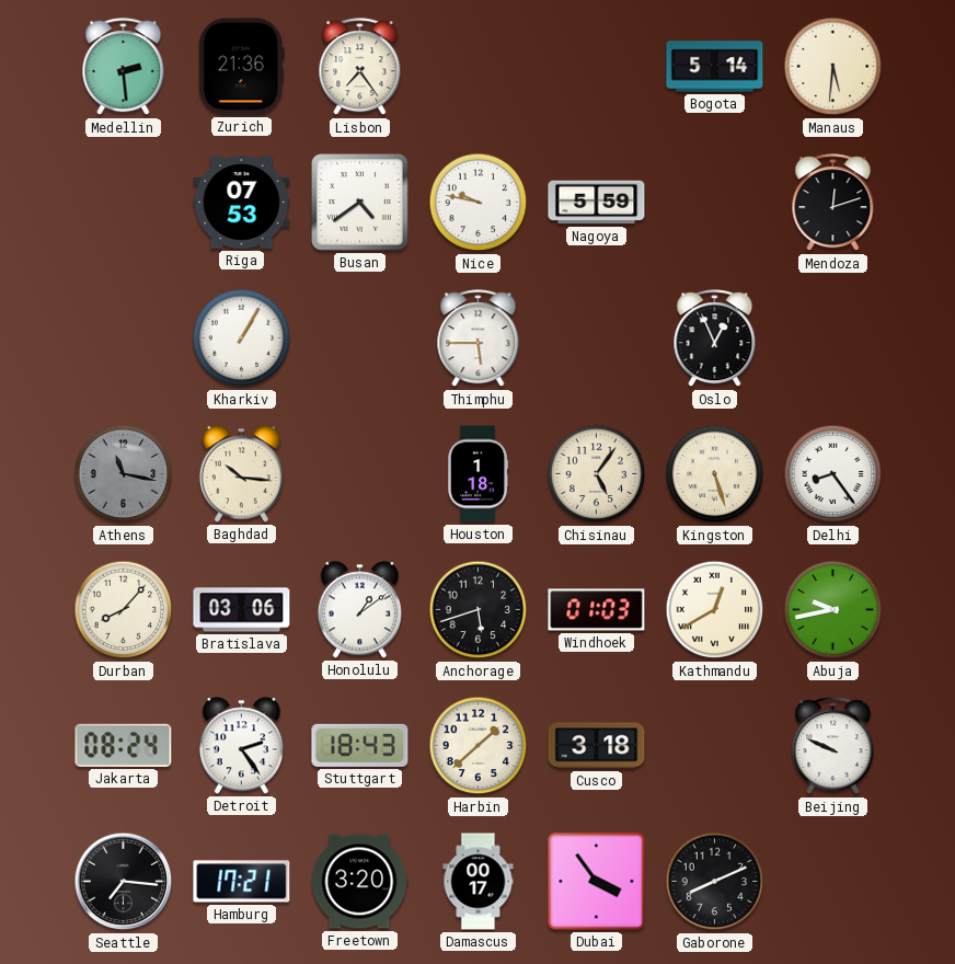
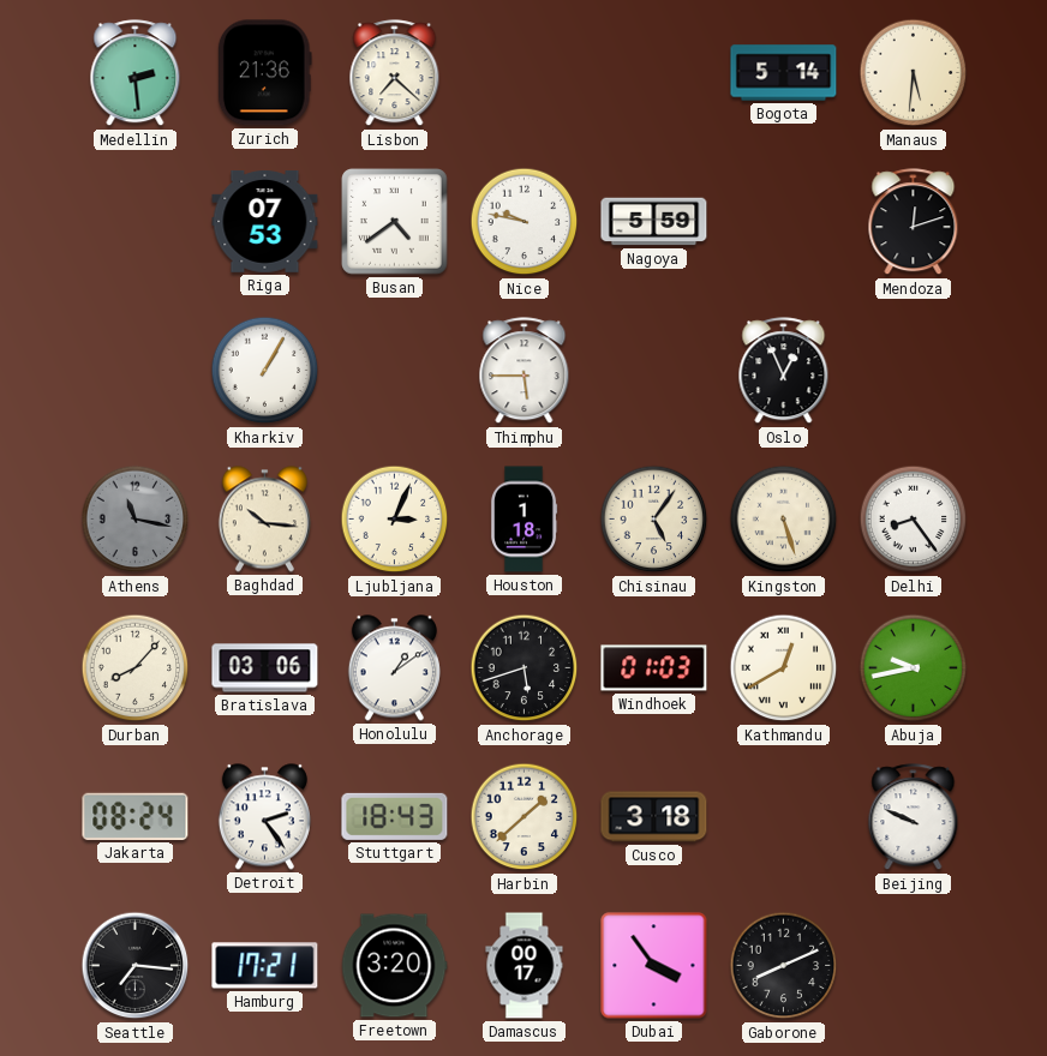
Lisbon: 7:24 -> 7:22
Ljubljana: none -> 3:04
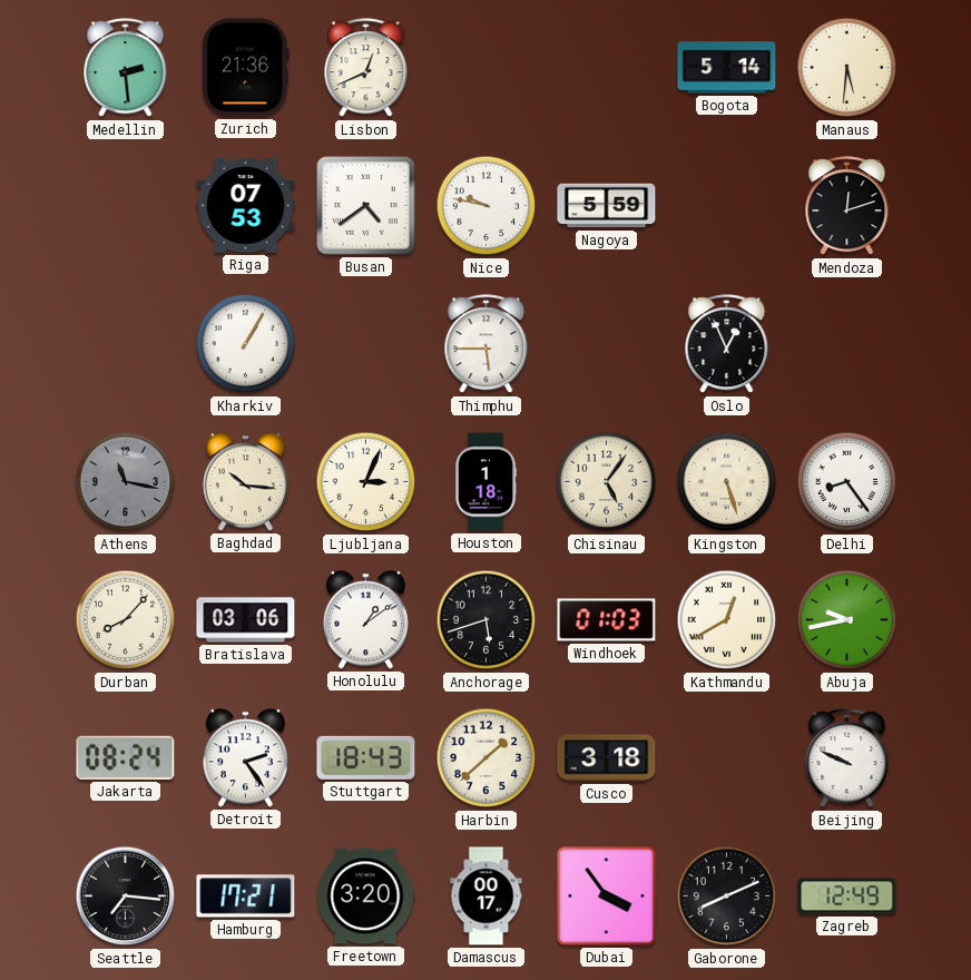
Lisbon: 7:22 -> 12:41
Zagreb: none -> 12:49
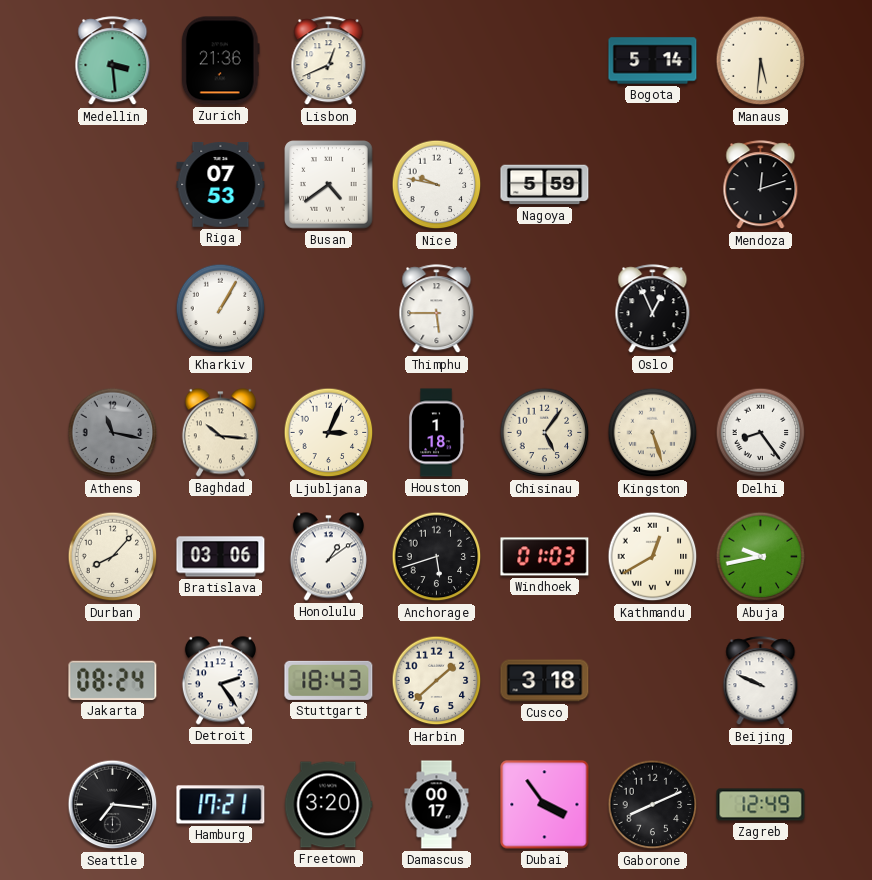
Medellin: 2:29 -> 3:29
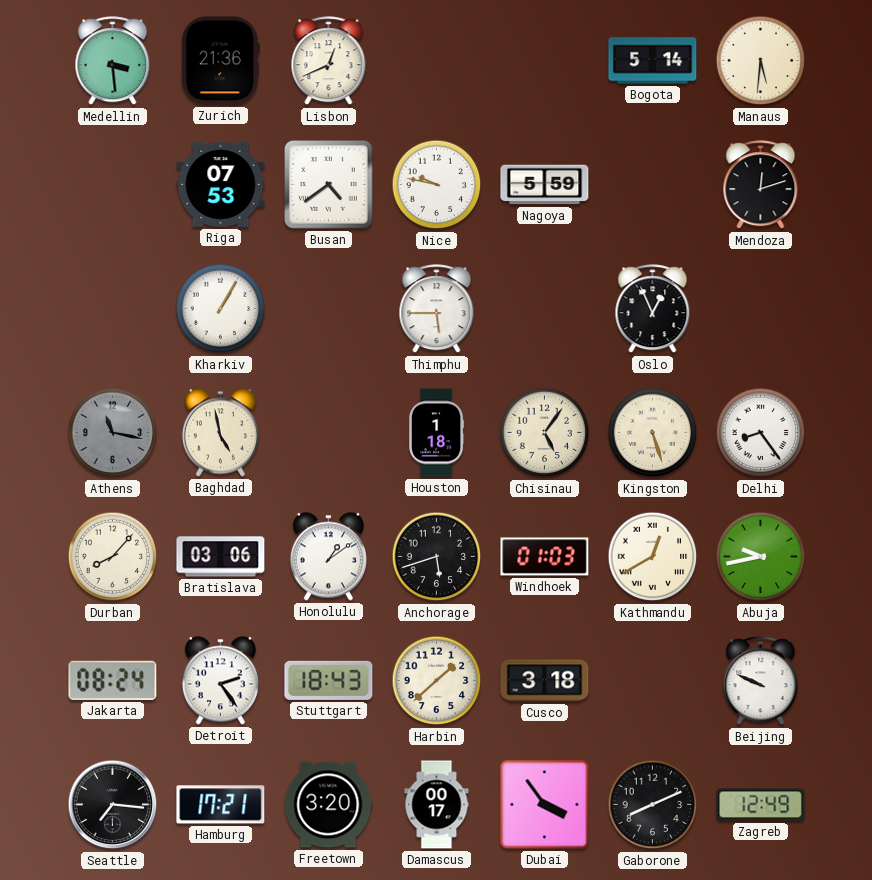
Baghdad: 10:16 -> 4:58
Ljubljana: 3:04 -> none
